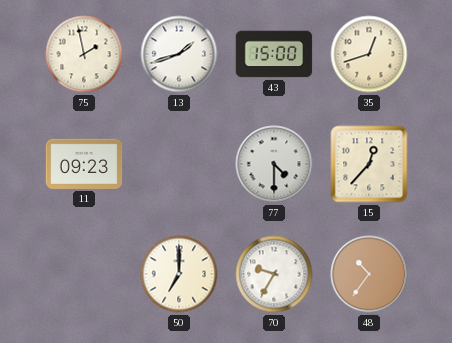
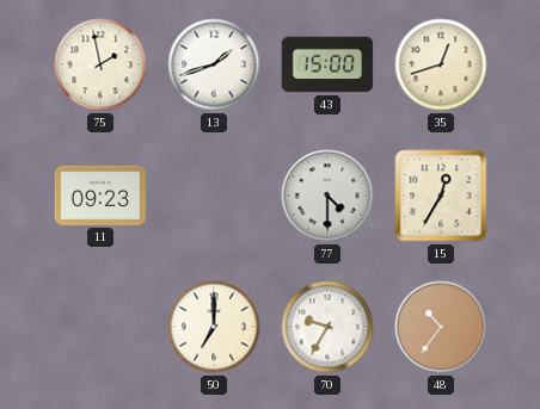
15: 12:37 -> 12:35
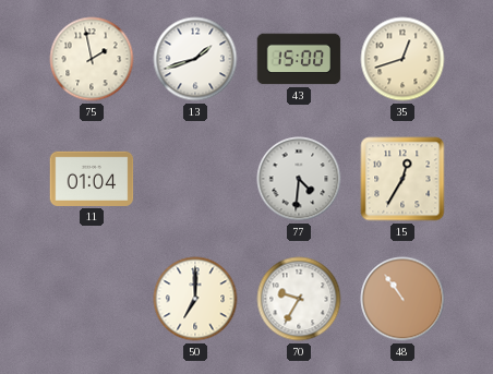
11: 09:23 -> 01:04
77: 4:30 -> 4:31
48: 10:36 -> 10:54
